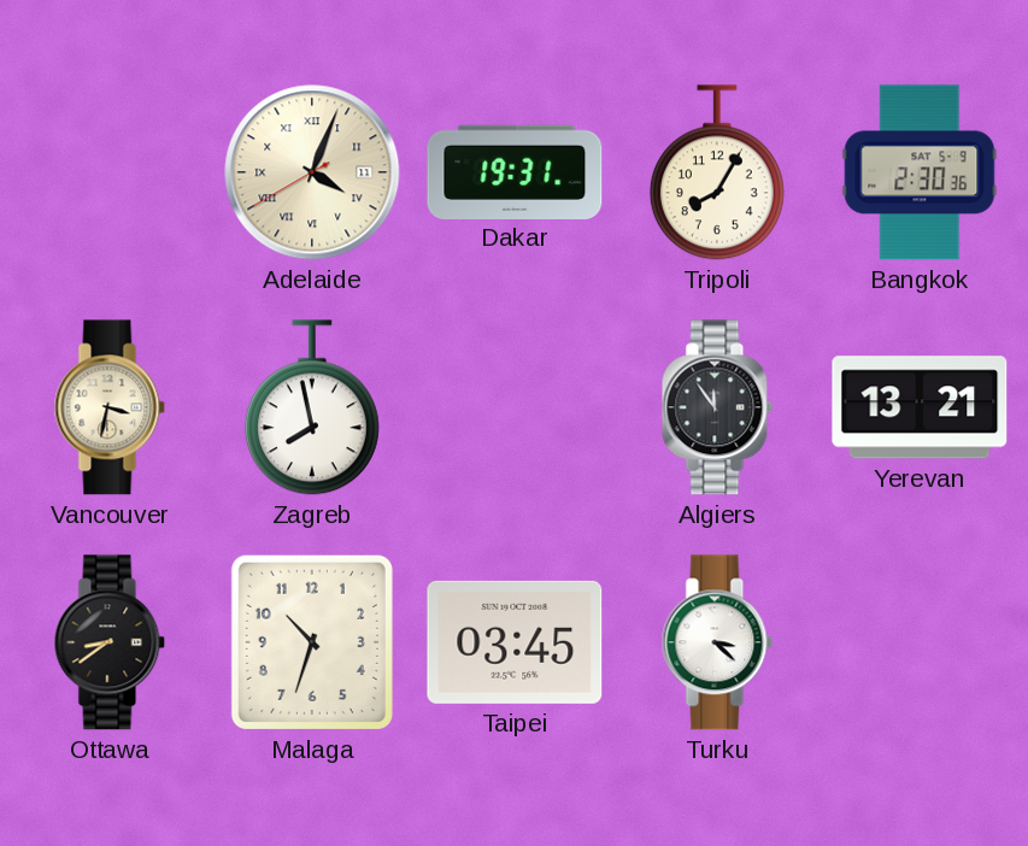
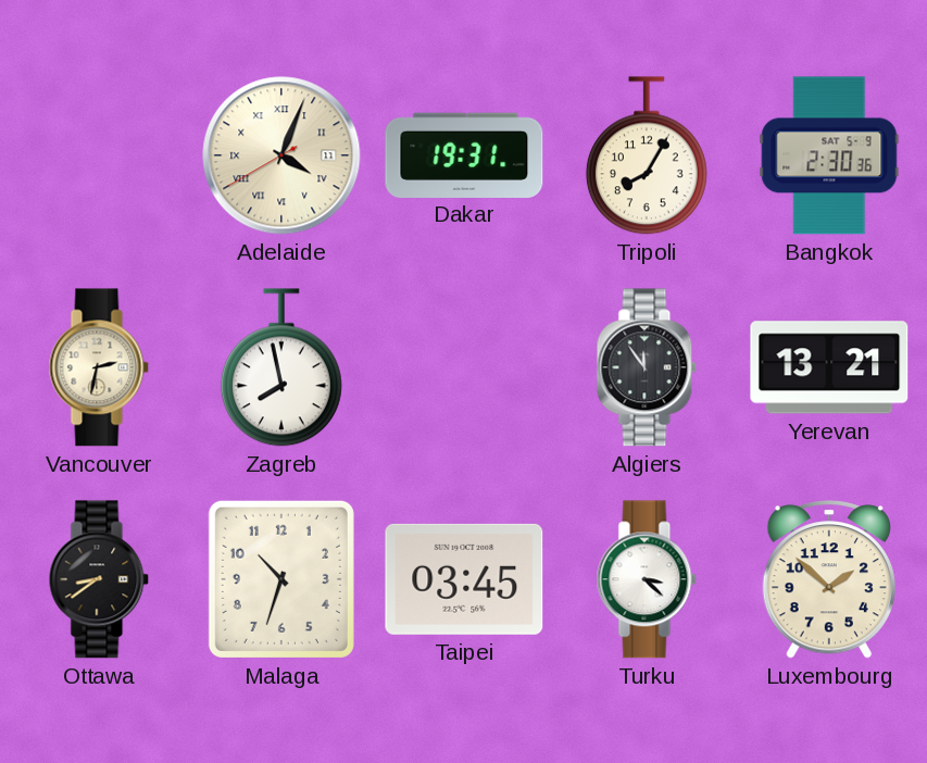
Vancouver: 3:32 -> 2:32
Luxembourg: none -> 1:52
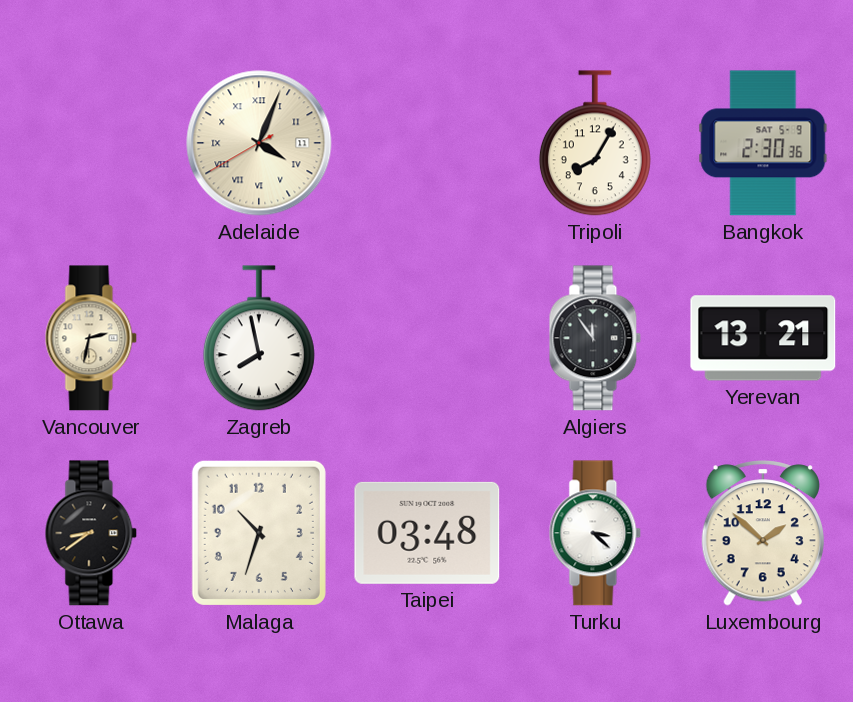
Dakar: 19:31 -> none
Taipei: 03:45 -> 03:48
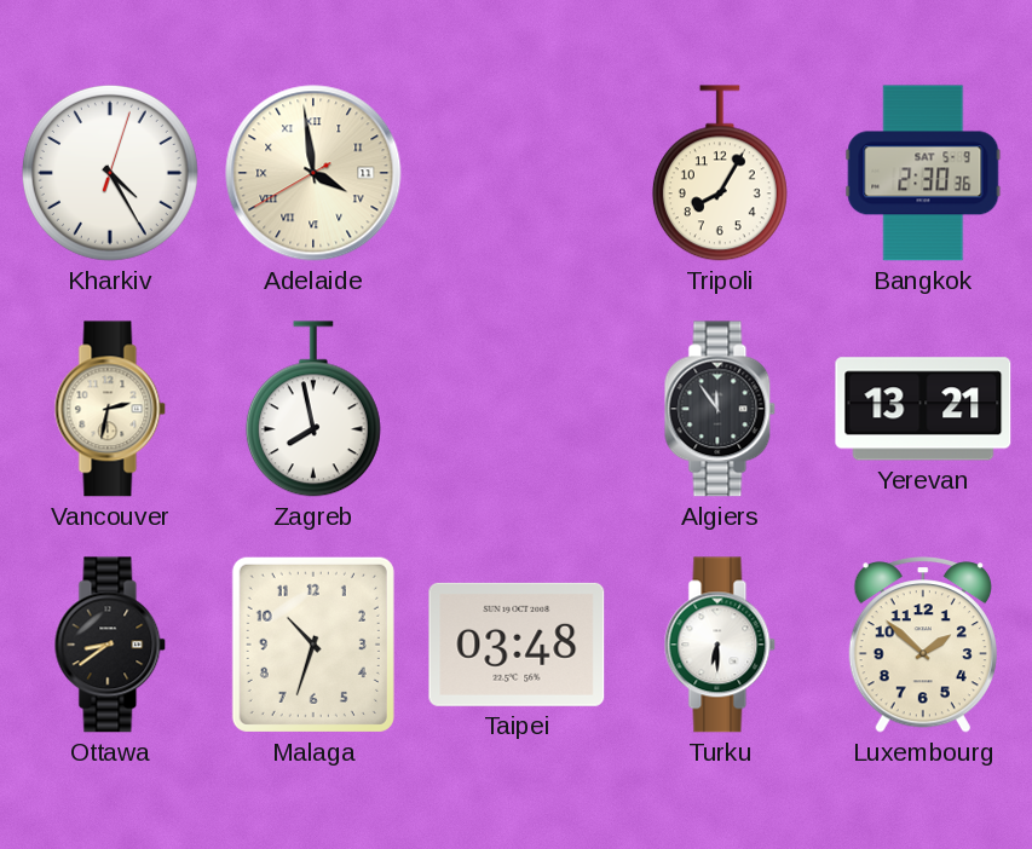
Kharkiv: none -> 4:25
Adelaide: 4:03 -> 3:58
Turku: 3:22 -> 6:30
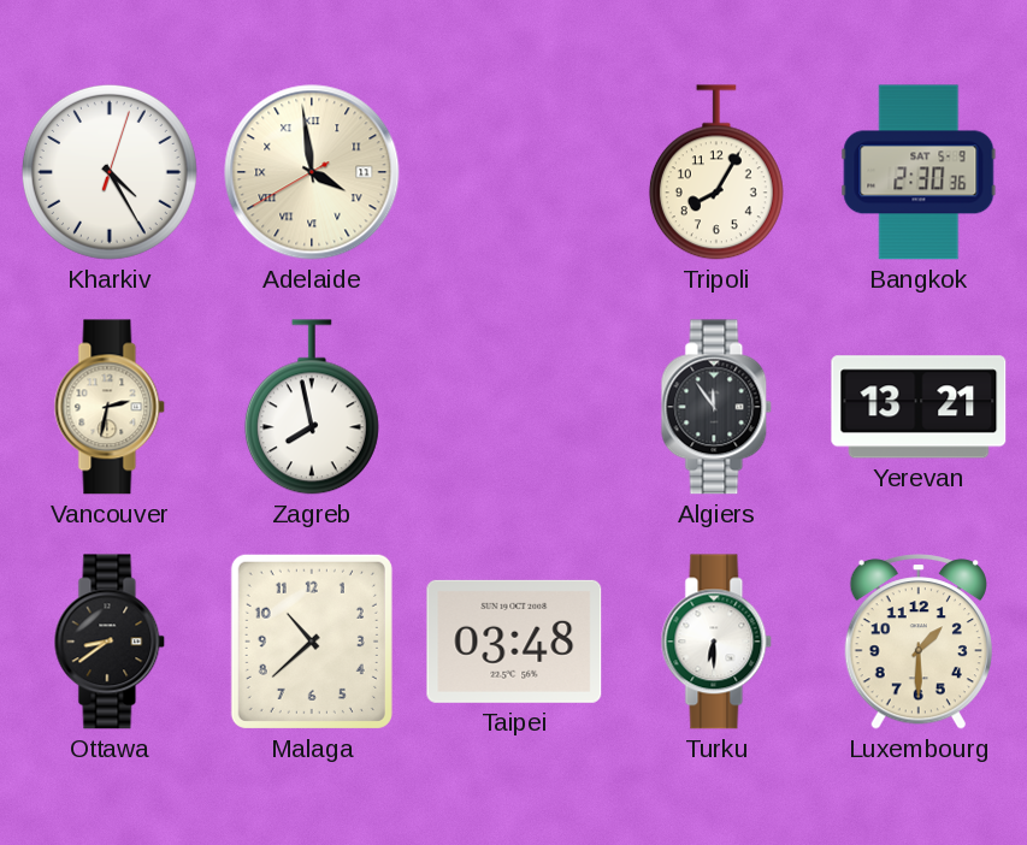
Malaga: 10:33 -> 10:38
Luxembourg: 1:52 -> 1:30
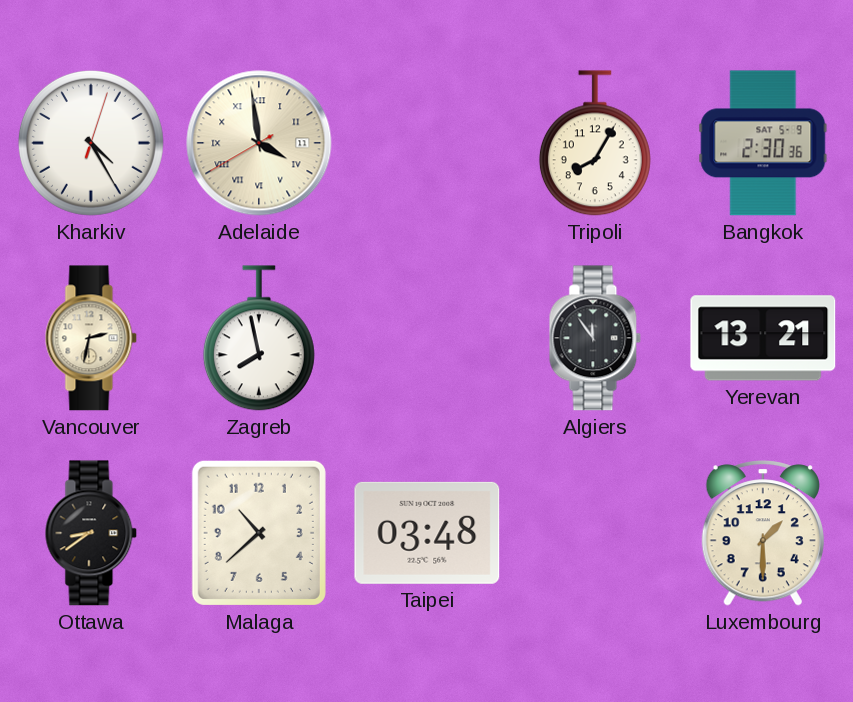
Turku: 6:30 -> none
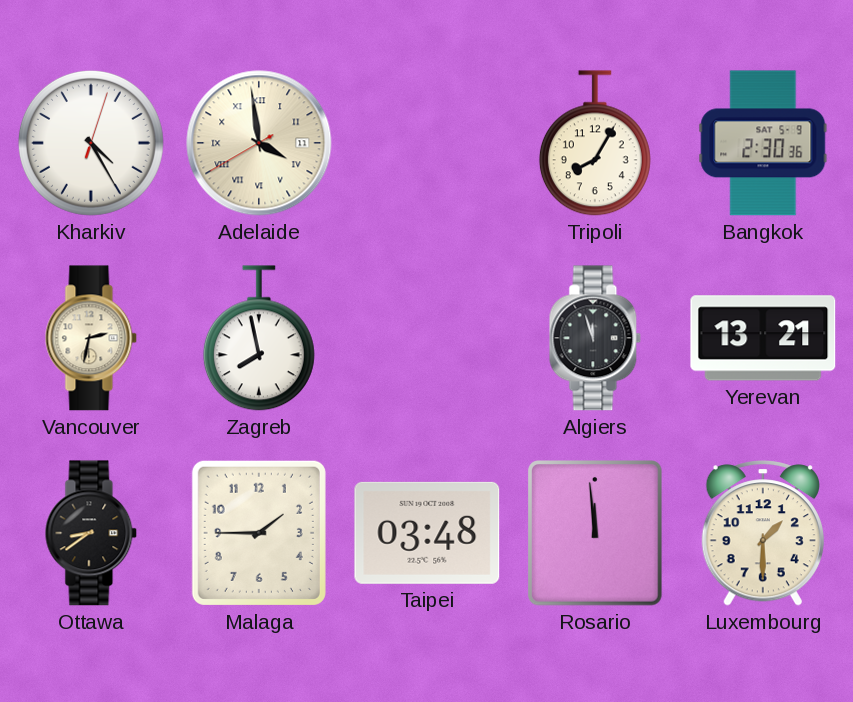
Algiers: 11:54 -> 11:57
Malaga: 10:38 -> 1:45
Rosario: none -> 11:59
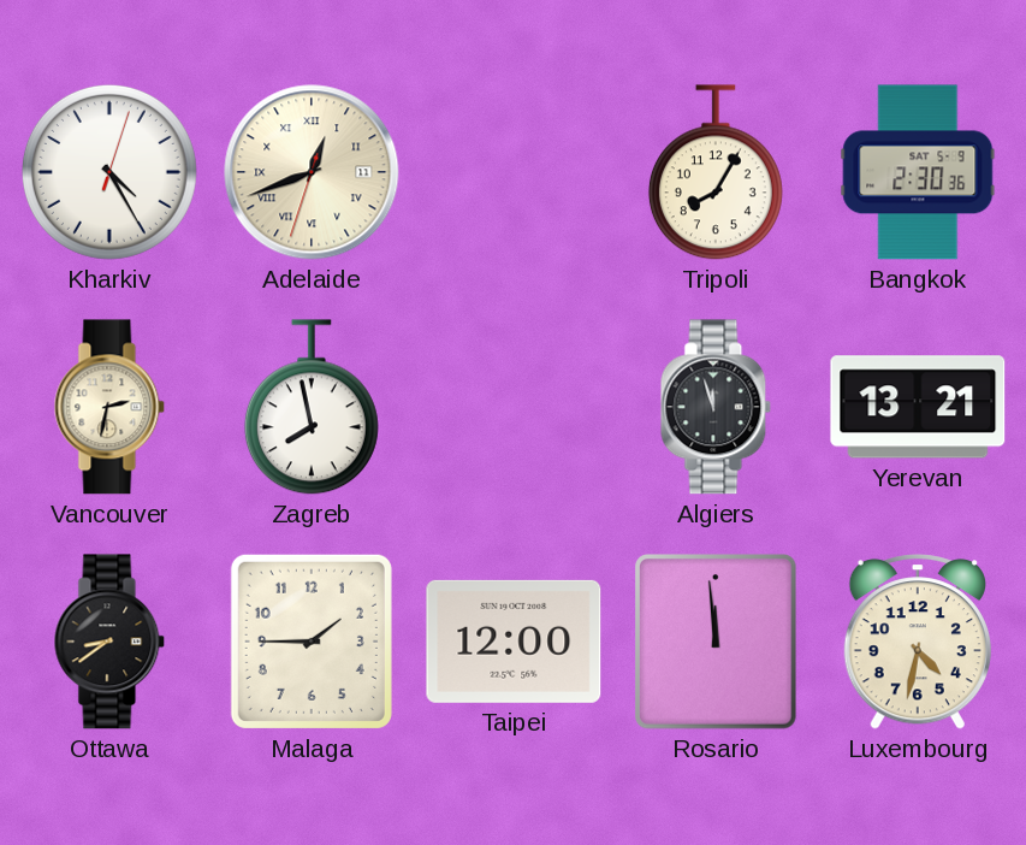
Adelaide: 3:58 -> 12:41
Taipei: 03:48 -> 12:00
Luxembourg: 1:30 -> 4:32
